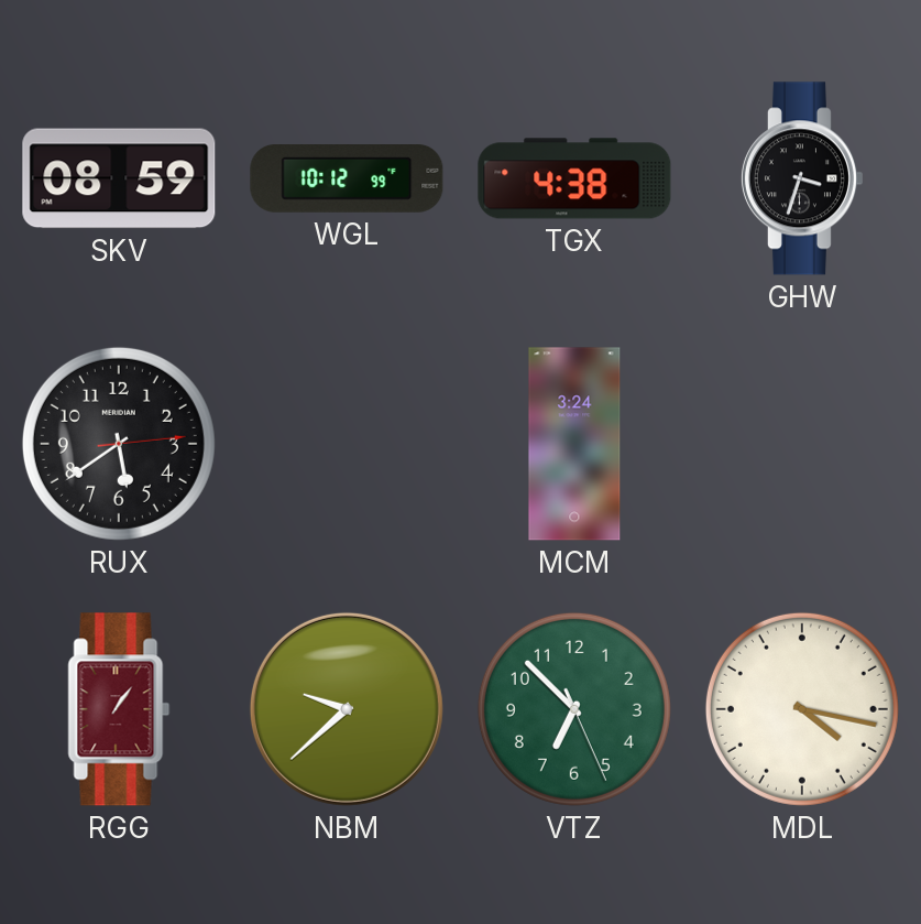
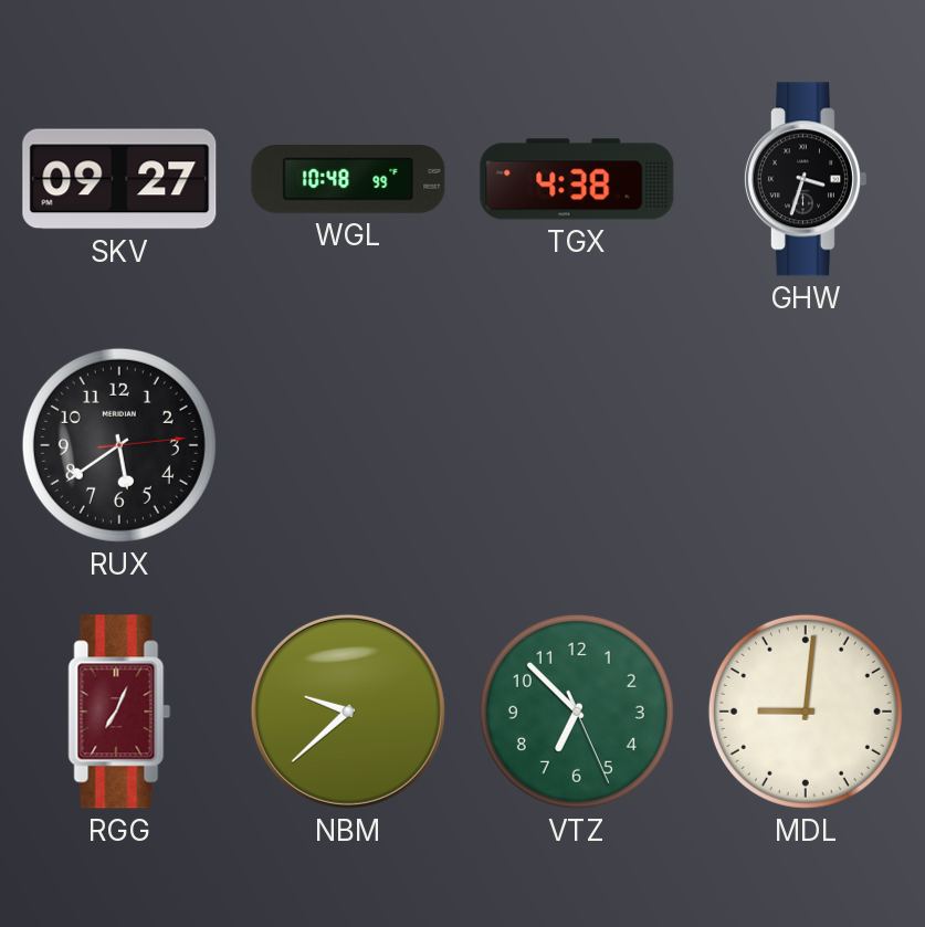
SKV: 08:59 -> 09:27
WGL: 10:12 -> 10:48
MCM: 3:24 -> none
RGG: 1:06 -> 7:04
MDL: 4:17 -> 9:01
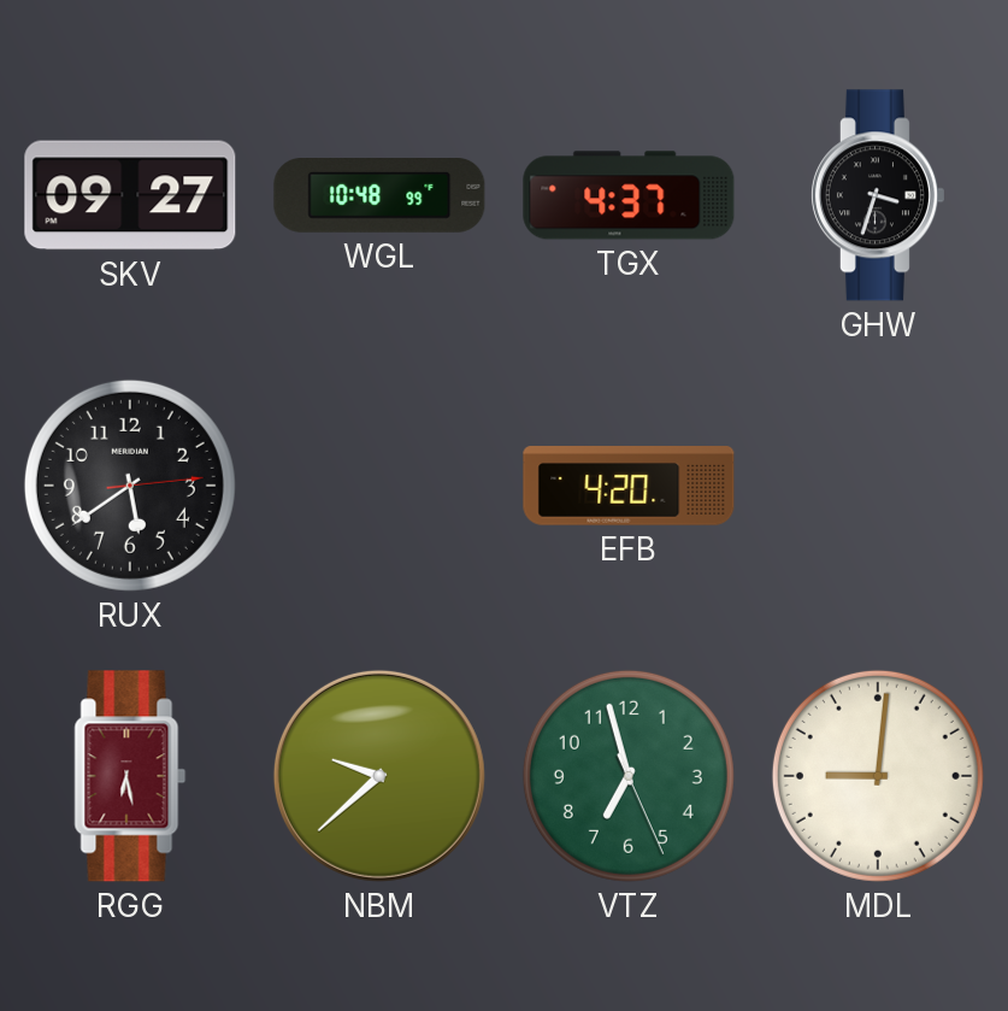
TGX: 4:38 -> 4:37
EFB: none -> 4:20
RGG: 7:04 -> 6:28
VTZ: 6:52 -> 6:57
